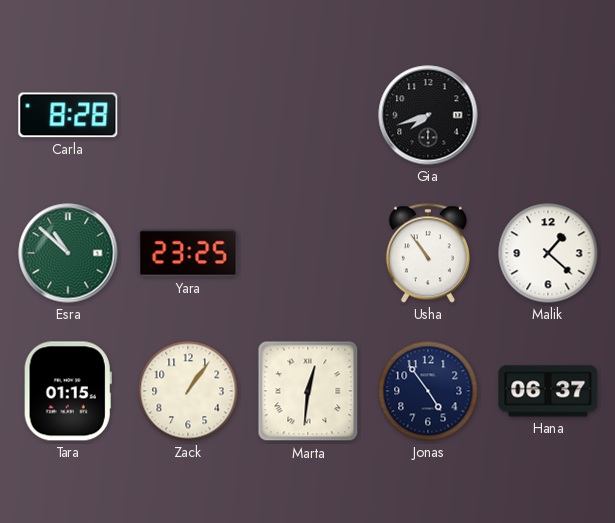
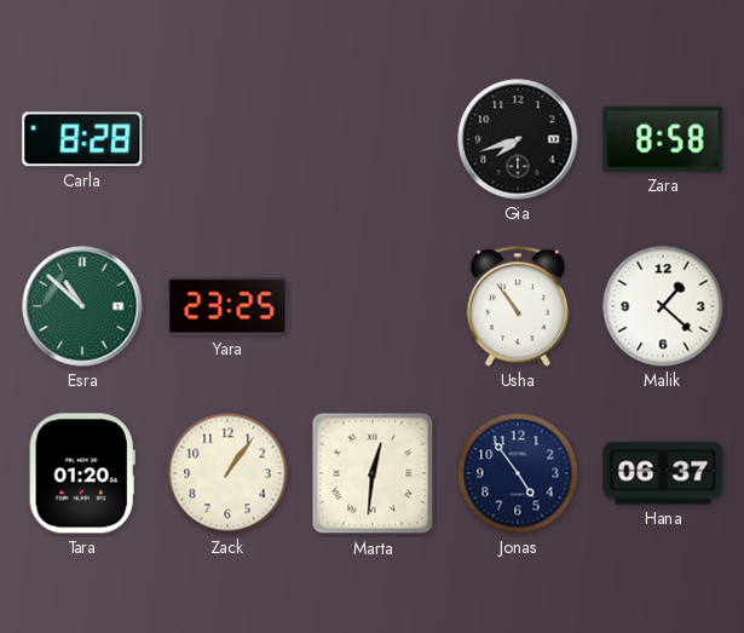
Zara: none -> 8:58
Tara: 01:15 -> 01:20
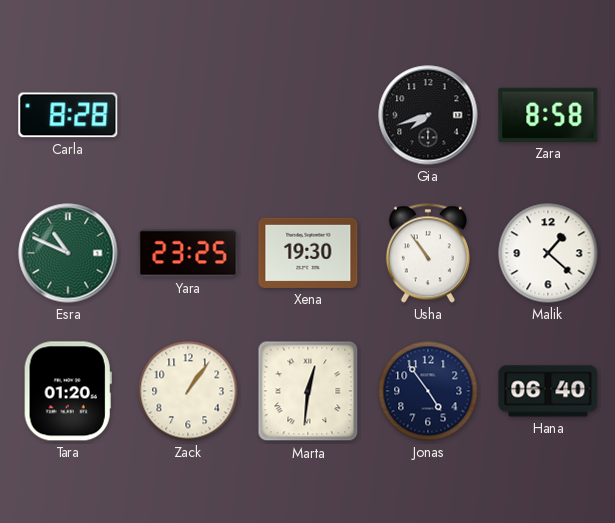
Esra: 10:52 -> 10:49
Xena: none -> 19:30
Hana: 06:37 -> 06:40
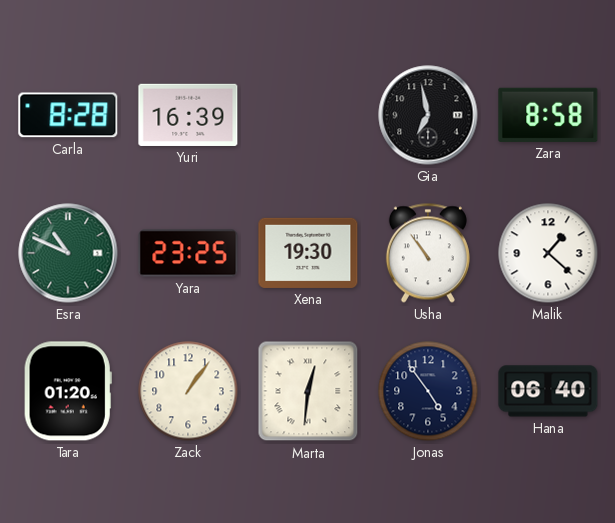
Yuri: none -> 16:39
Gia: 7:42 -> 6:58
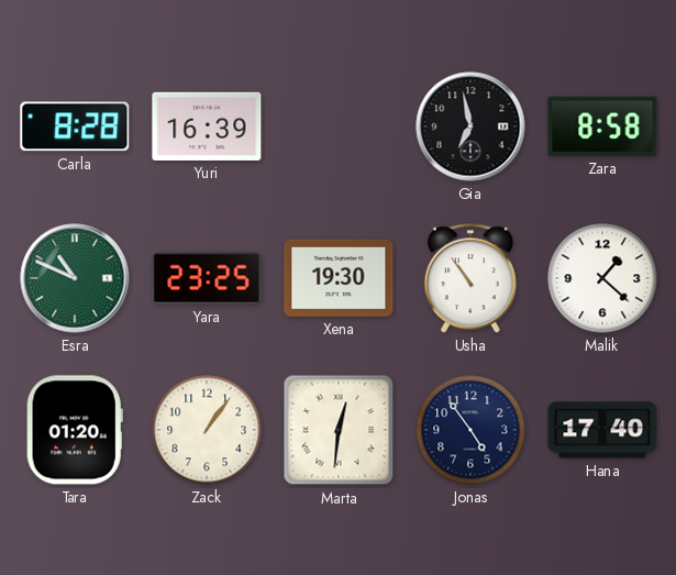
Hana: 06:40 -> 17:40
